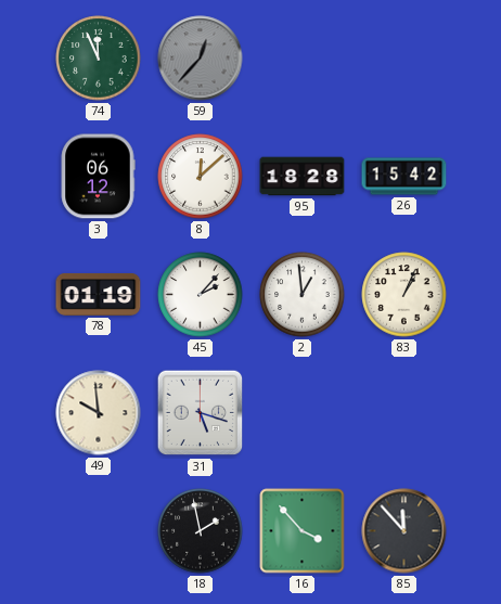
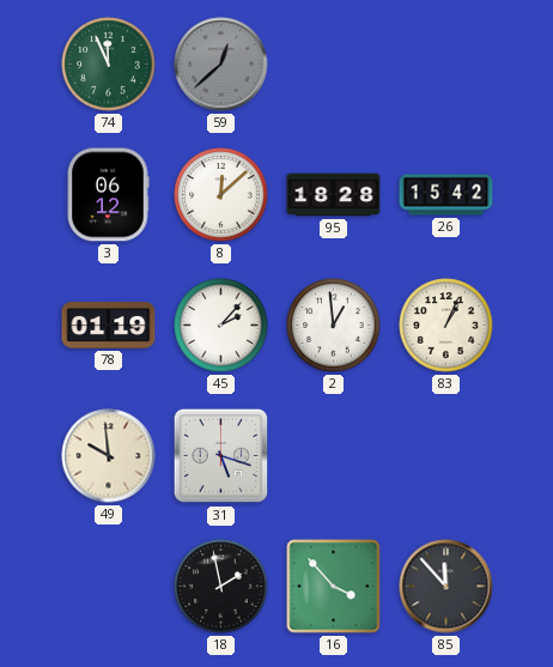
59: 12:37 -> 12:38
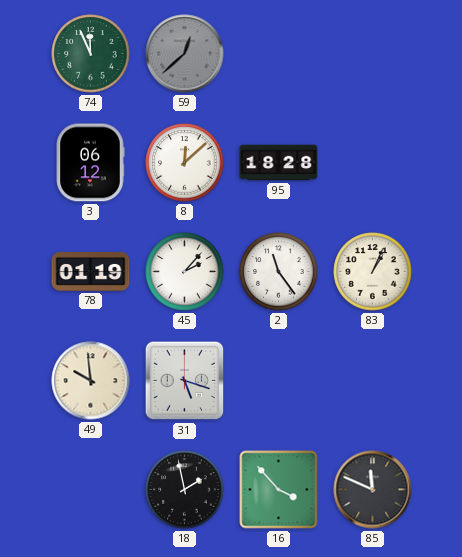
26: 15:42 -> none
2: 12:59 -> 11:24
85: 11:53 -> 11:49
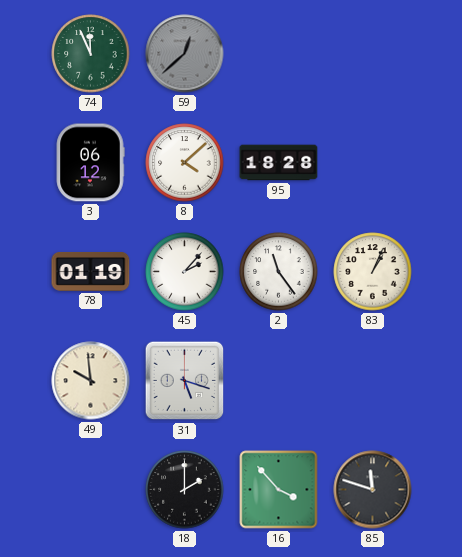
8: 12:08 -> 4:08
18: 1:58 -> 2:00
85: 11:49 -> 11:48
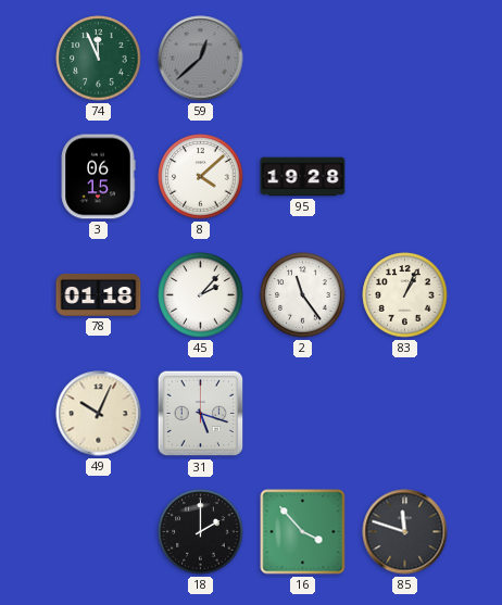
3: 06:12 -> 06:15
95: 18:28 -> 19:28
78: 01:19 -> 01:18
49: 9:59 -> 10:04
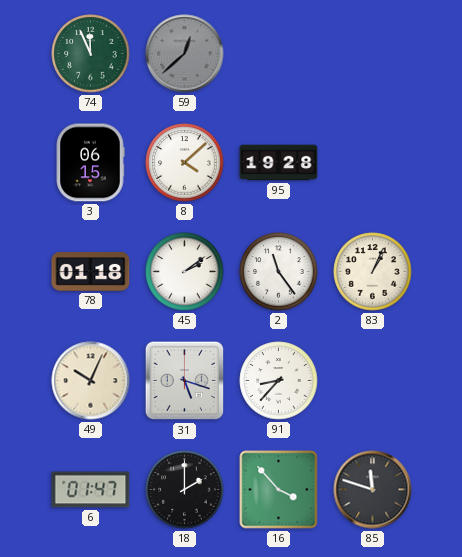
45: 2:07 -> 2:09
91: none -> 8:37
6: none -> 01:47
